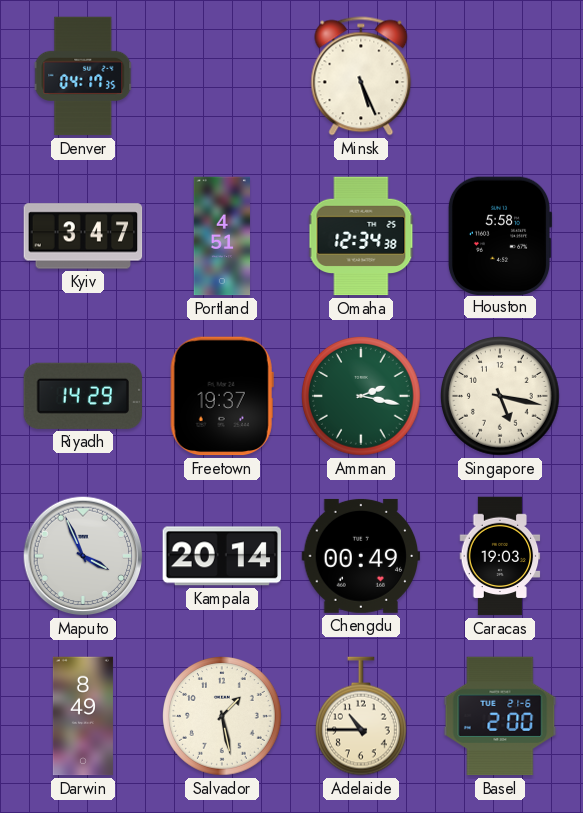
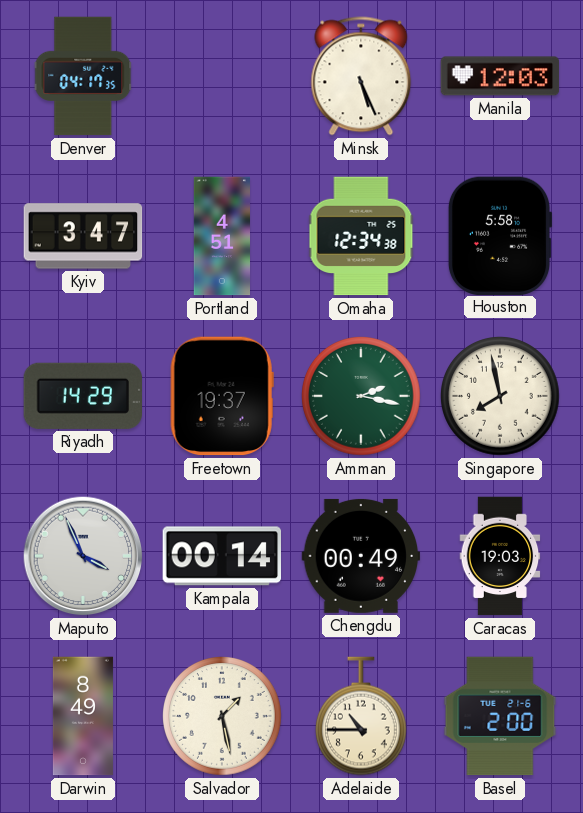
Manila: none -> 12:03
Singapore: 5:17 -> 7:58
Kampala: 20:14 -> 00:14
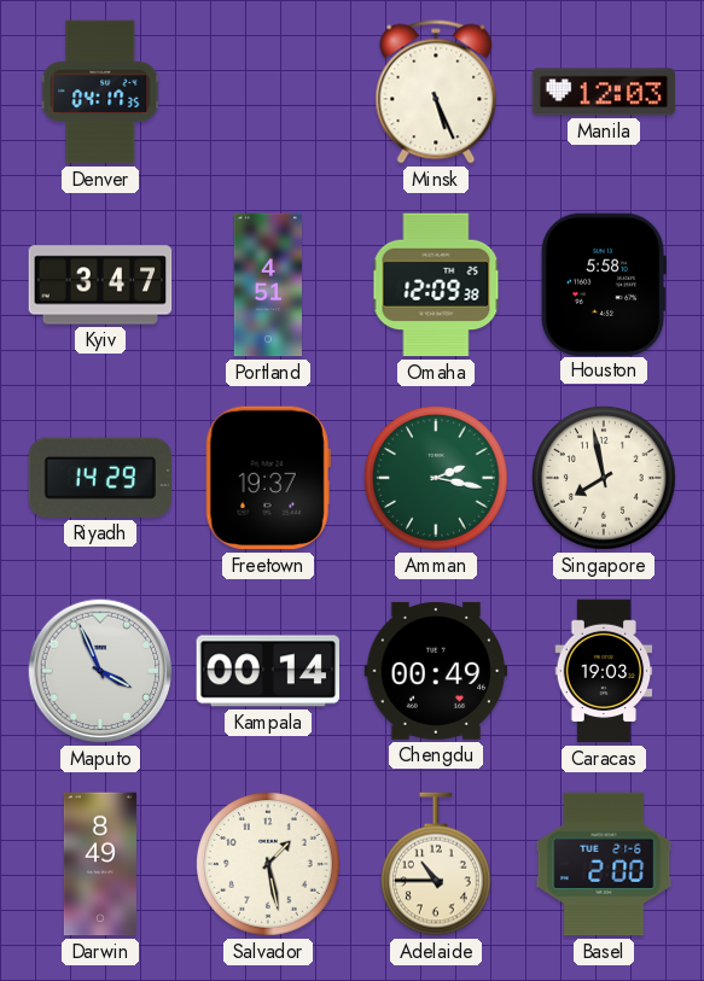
Omaha: 12:34 -> 12:09
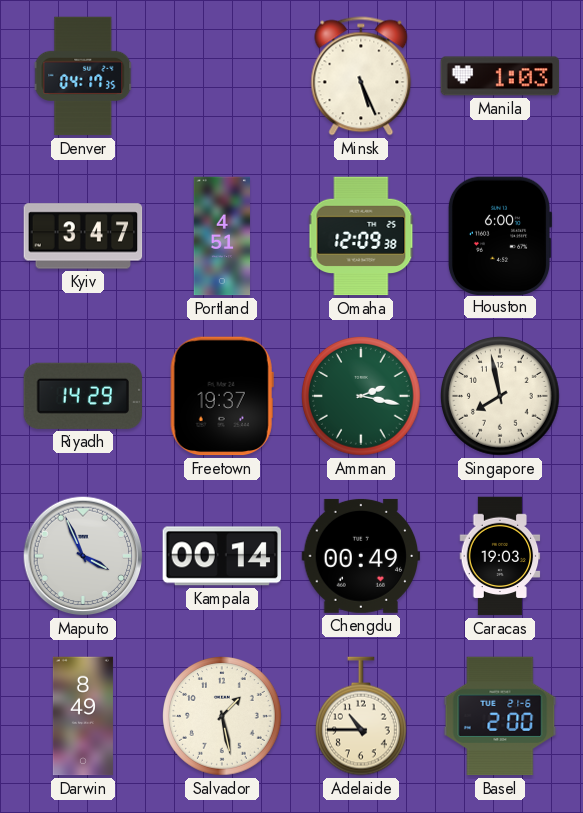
Manila: 12:03 -> 1:03
Houston: 5:58 -> 6:00
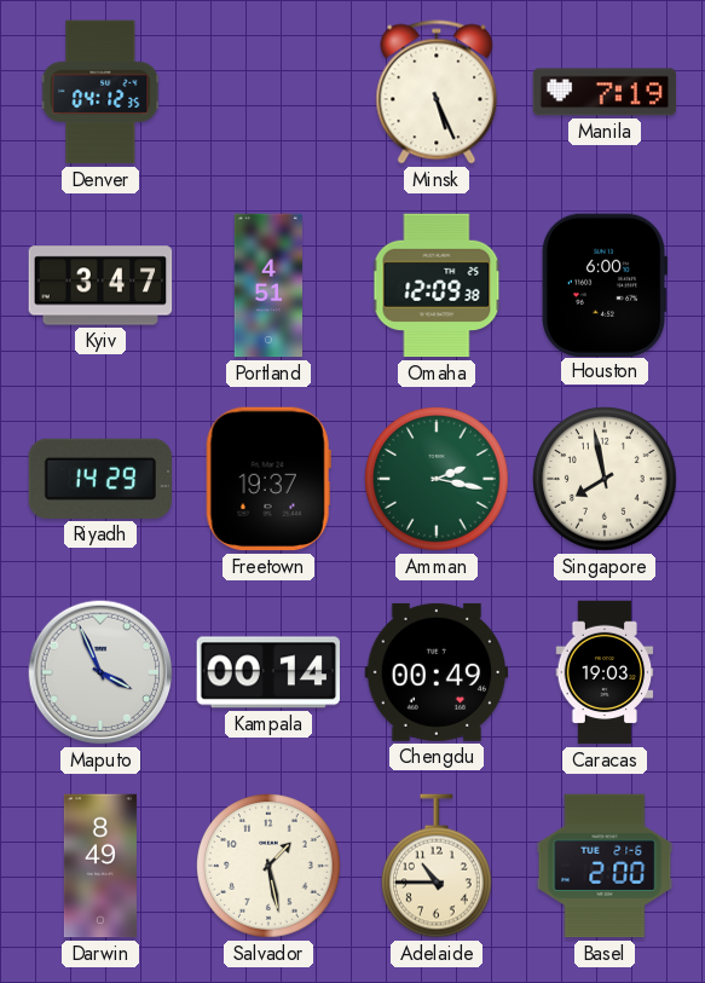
Denver: 04:17 -> 04:12
Manila: 1:03 -> 7:19
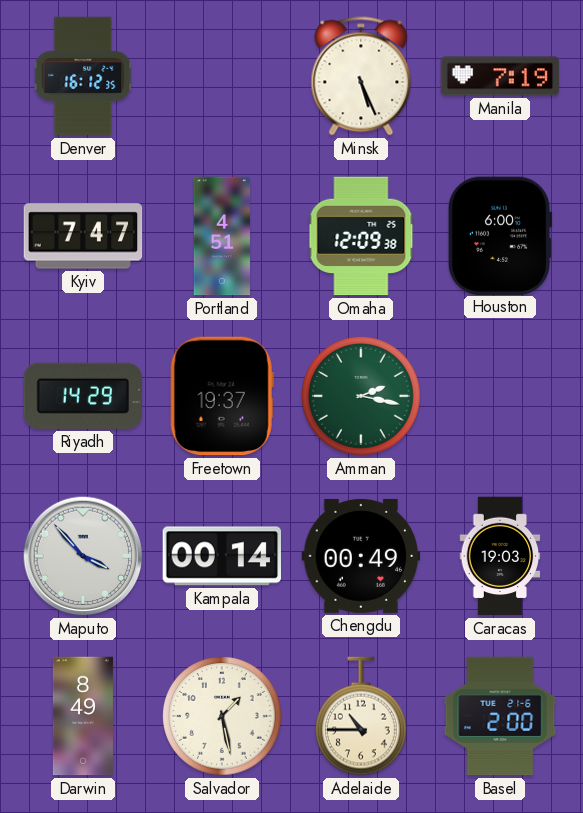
Denver: 04:12 -> 16:12
Kyiv: 3:47 -> 7:47
Singapore: 7:58 -> none
Maputo: 3:56 -> 3:53
